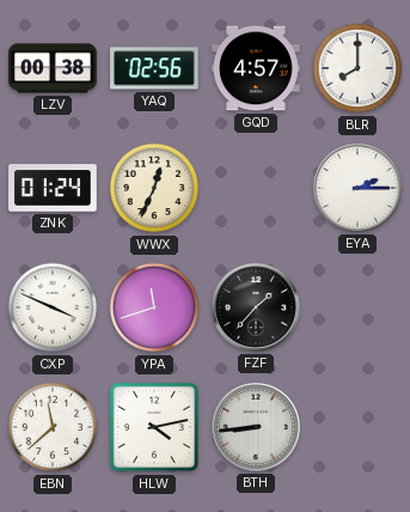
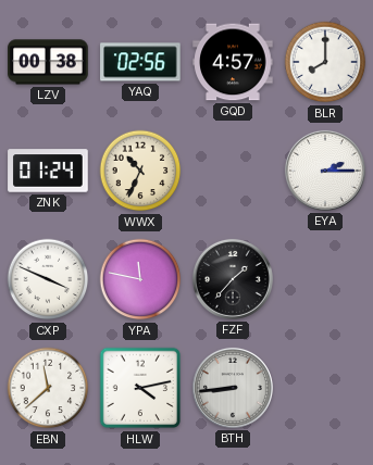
WWX: 12:34 -> 10:34
YPA: 11:42 -> 11:47
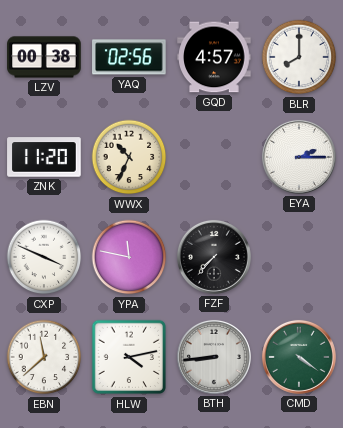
ZNK: 01:24 -> 11:20
FZF: 1:37 -> 7:37
CMD: none -> 4:21
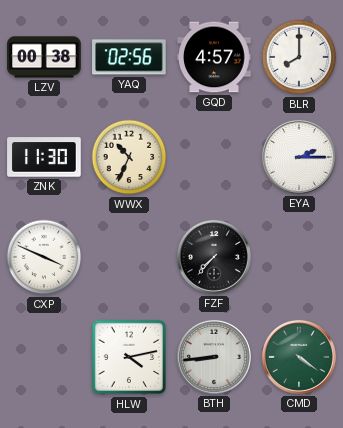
ZNK: 11:20 -> 11:30
YPA: 11:47 -> none
EBN: 11:38 -> none
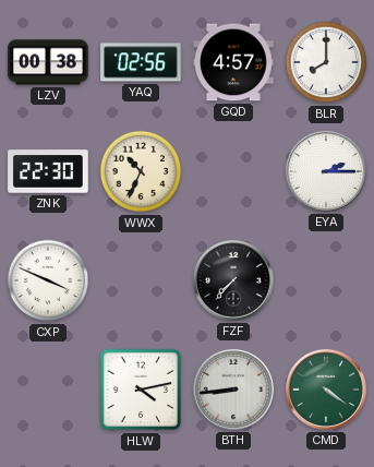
ZNK: 11:30 -> 22:30
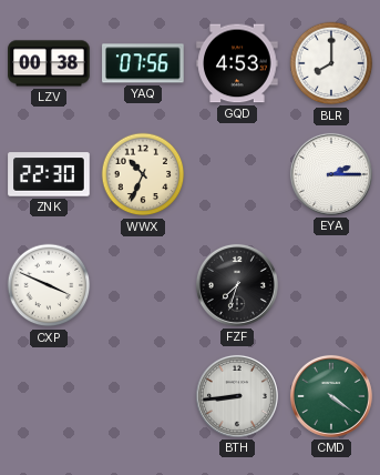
YAQ: 02:56 -> 07:56
GQD: 4:57 -> 4:53
FZF: 7:37 -> 7:33
HLW: 4:13 -> none
